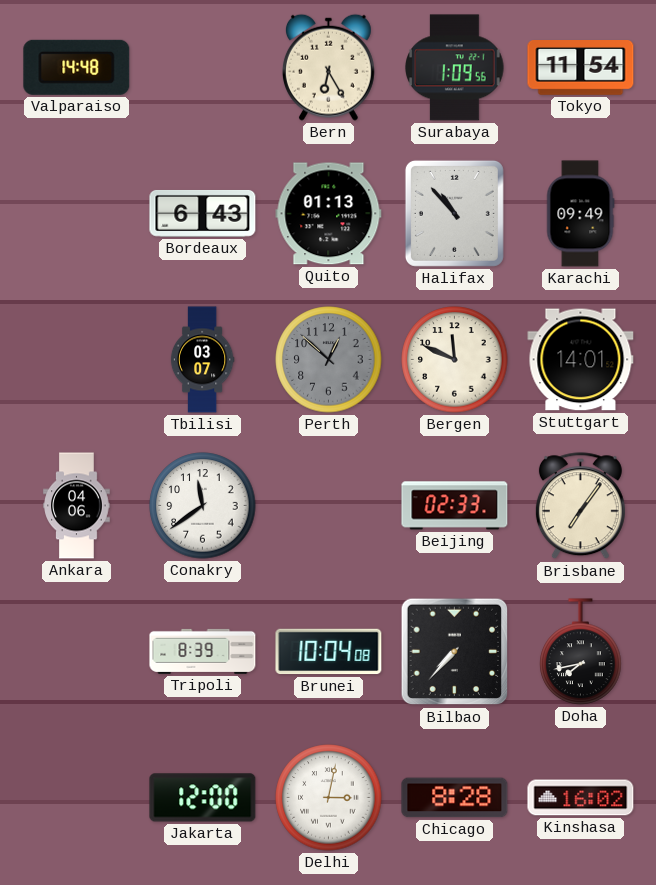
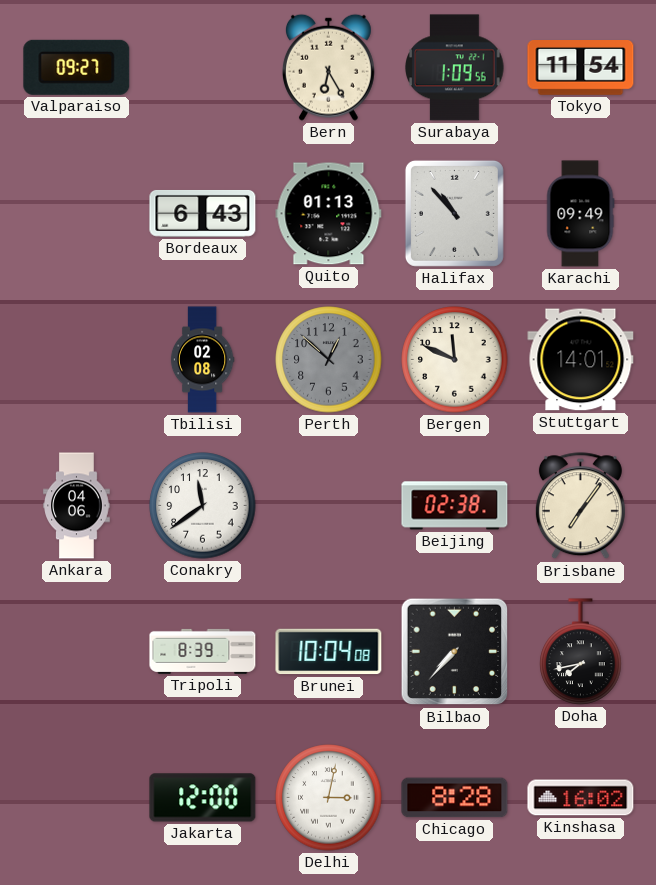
Valparaiso: 14:48 -> 09:27
Tbilisi: 03:07 -> 02:08
Beijing: 02:33 -> 02:38
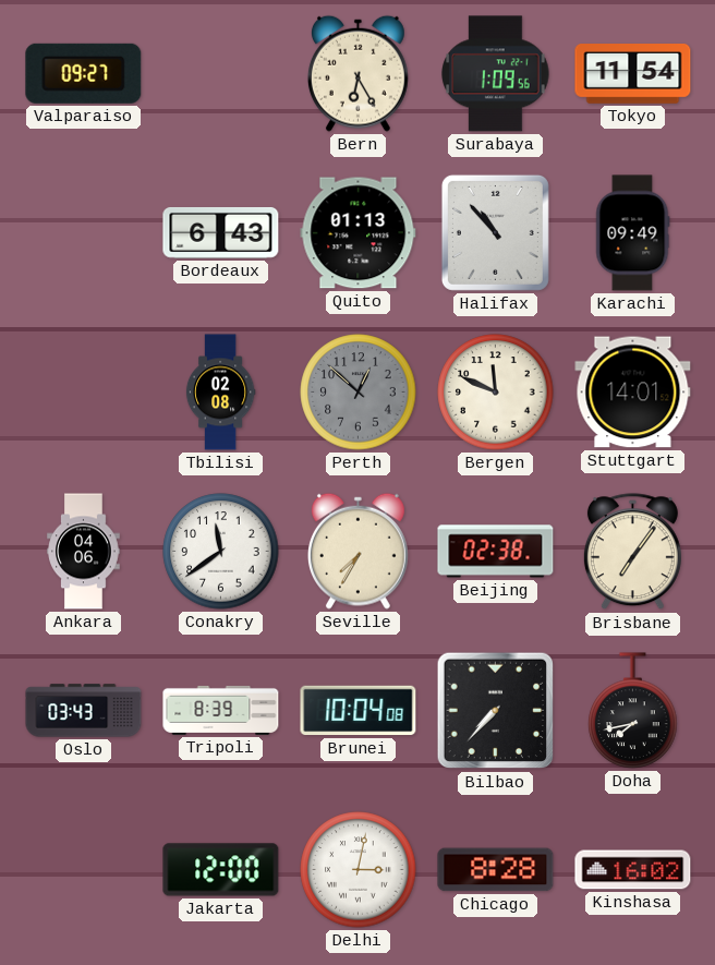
Seville: none -> 7:35
Oslo: none -> 03:43
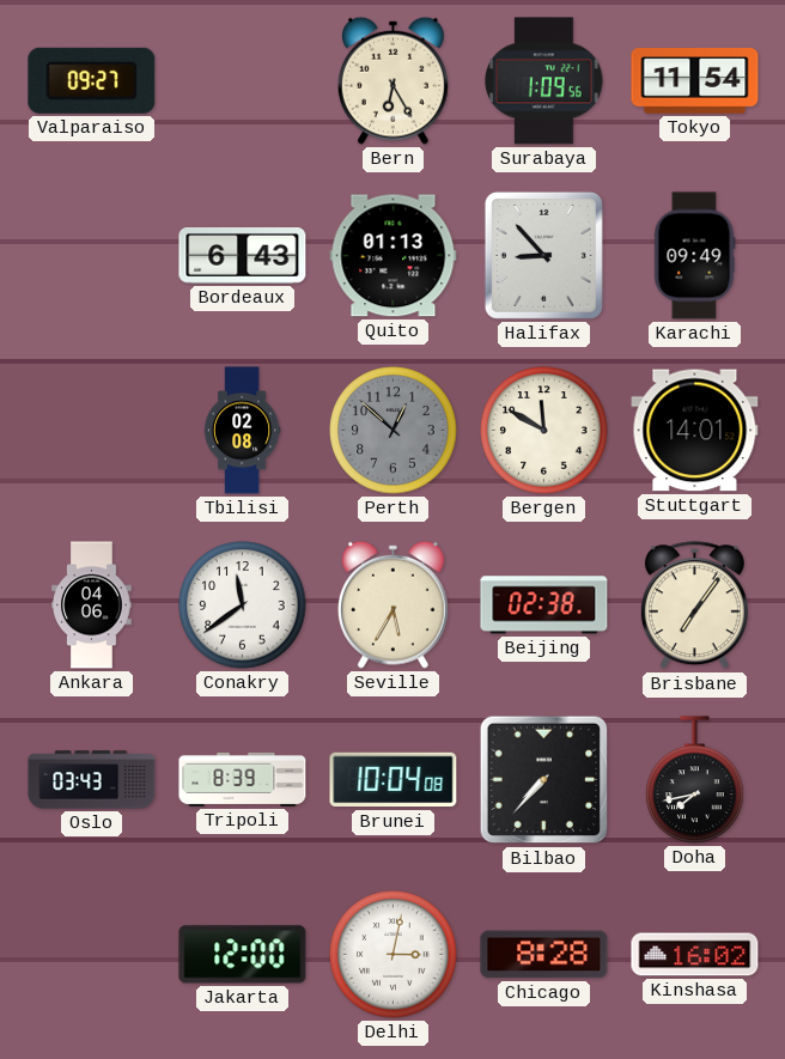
Halifax: 10:53 -> 8:53
Bergen: 11:49 -> 11:50
Seville: 7:35 -> 5:35
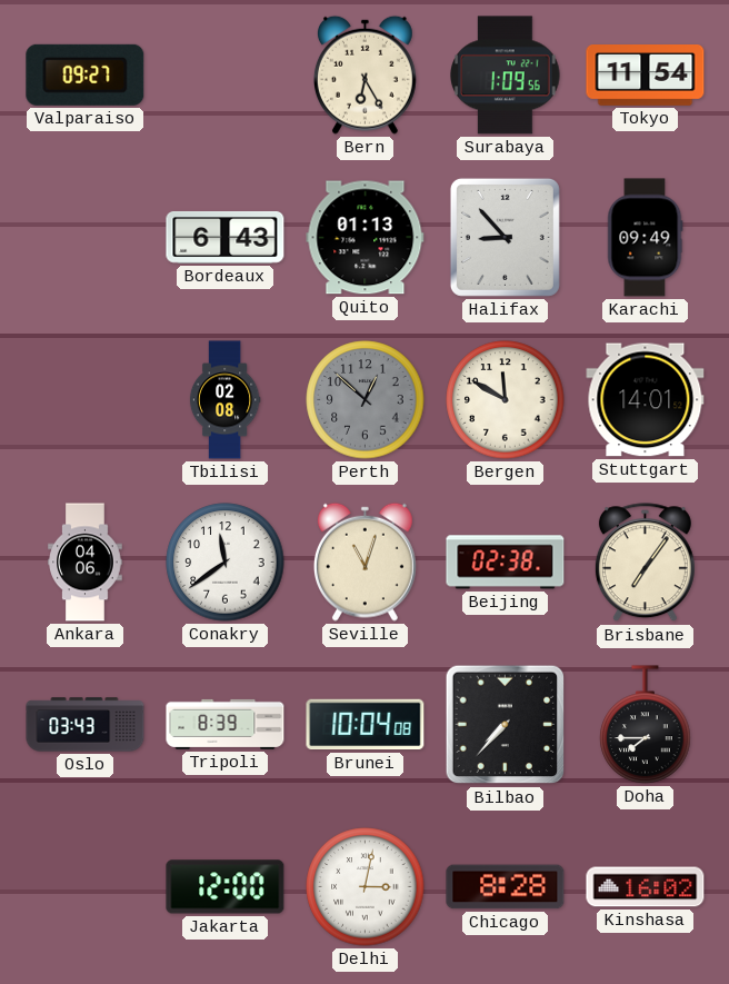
Seville: 5:35 -> 11:03
Doha: 7:43 -> 7:45
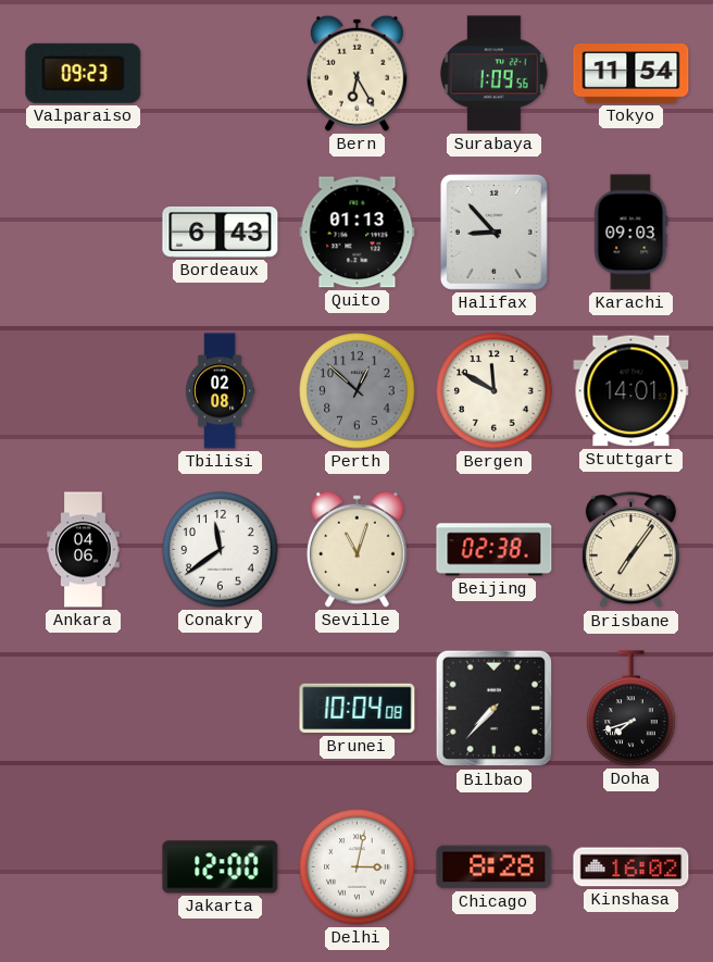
Valparaiso: 09:27 -> 09:23
Karachi: 09:49 -> 09:03
Oslo: 03:43 -> none
Tripoli: 8:39 -> none
Doha: 7:45 -> 7:42
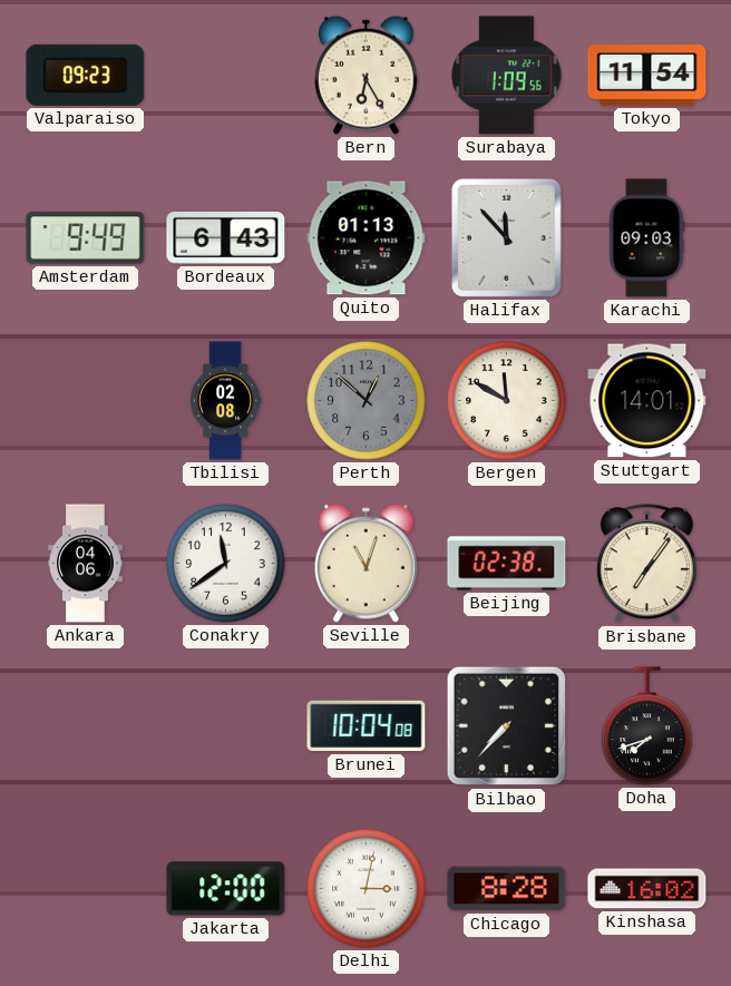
Amsterdam: none -> 9:49
Halifax: 8:53 -> 11:53
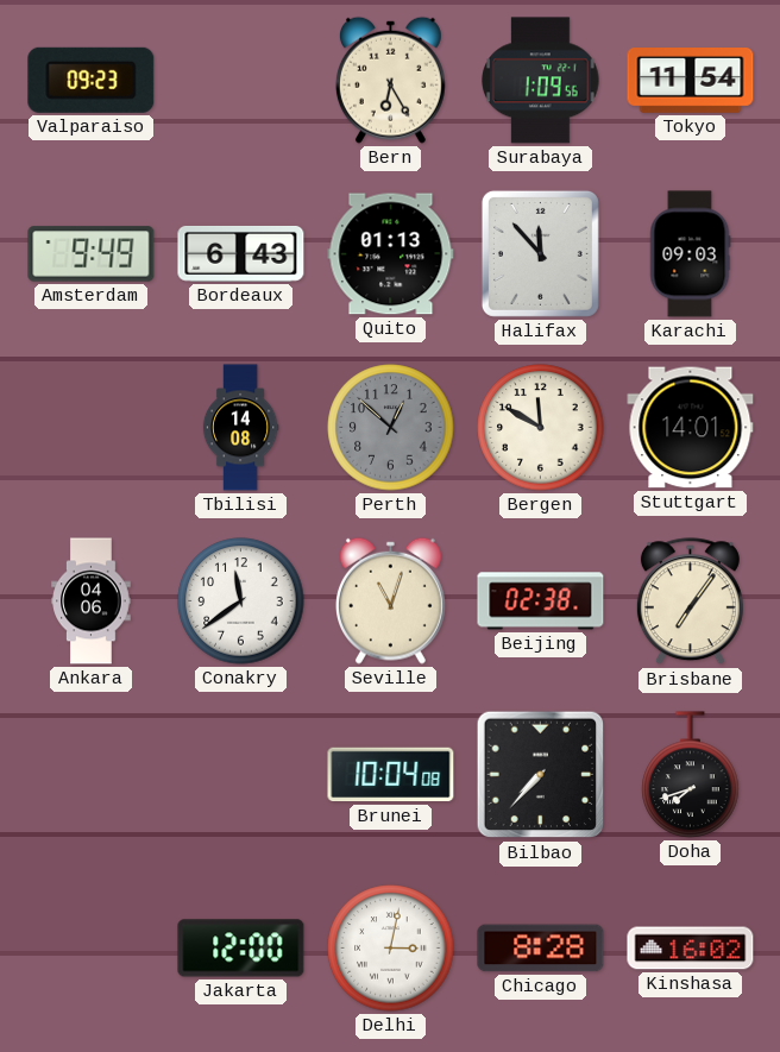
Tbilisi: 02:08 -> 14:08
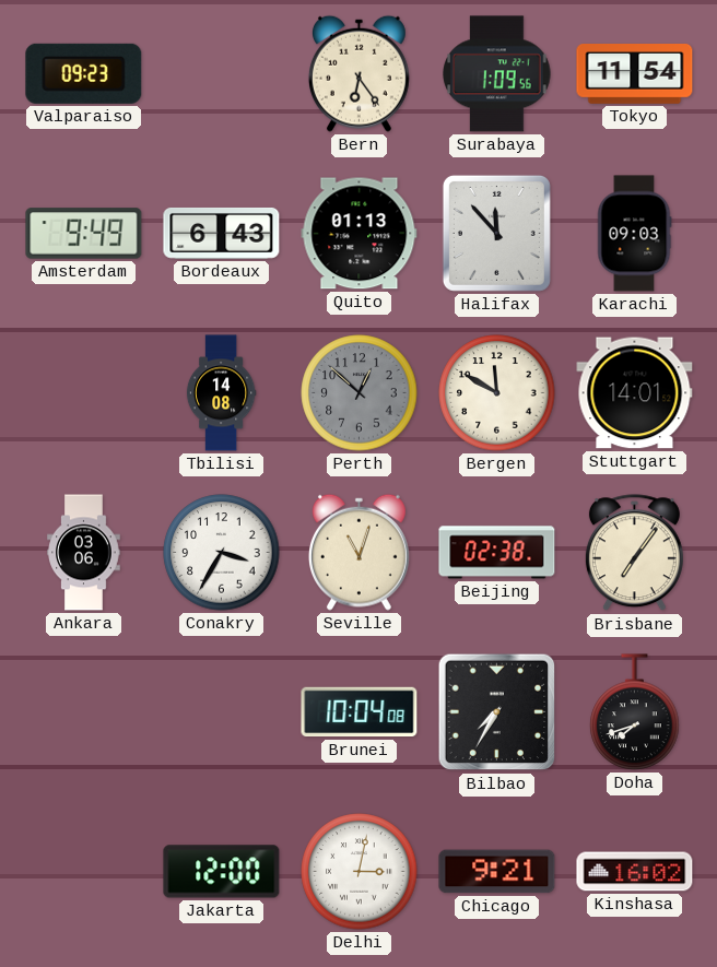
Bern: 6:25 -> 6:24
Ankara: 04:06 -> 03:06
Conakry: 11:39 -> 3:35
Bilbao: 7:37 -> 7:35
Chicago: 8:28 -> 9:21
